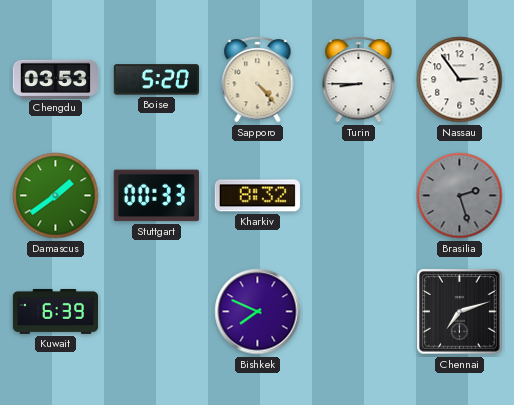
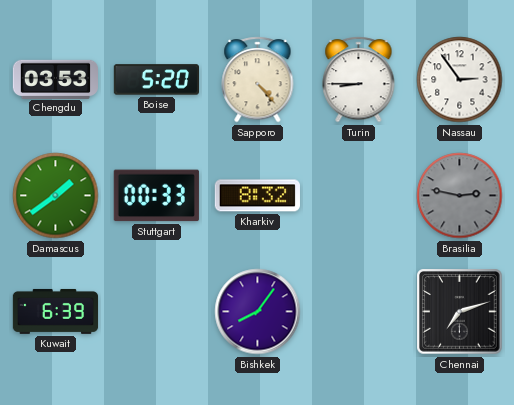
Brasilia: 2:27 -> 2:47
Bishkek: 7:49 -> 8:06
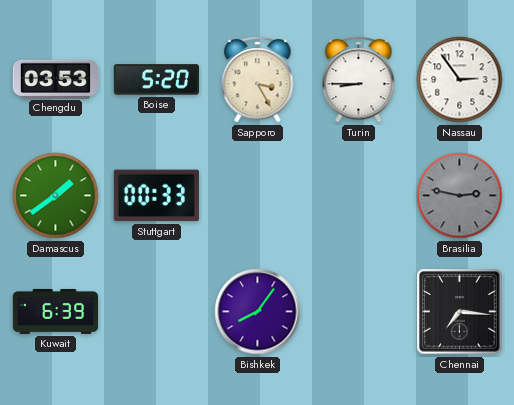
Sapporo: 4:23 -> 3:25
Kharkiv: 8:32 -> none
Chennai: 7:12 -> 7:16
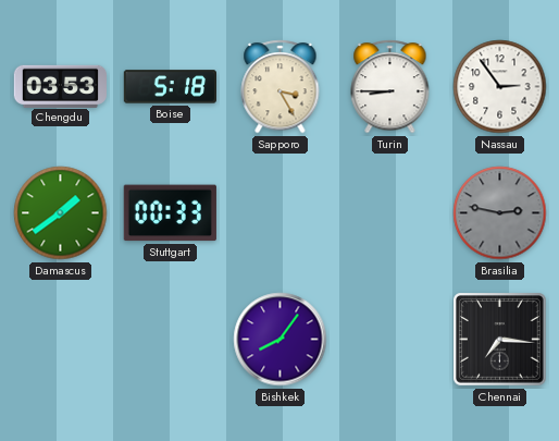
Boise: 5:20 -> 5:18
Kuwait: 6:39 -> none
